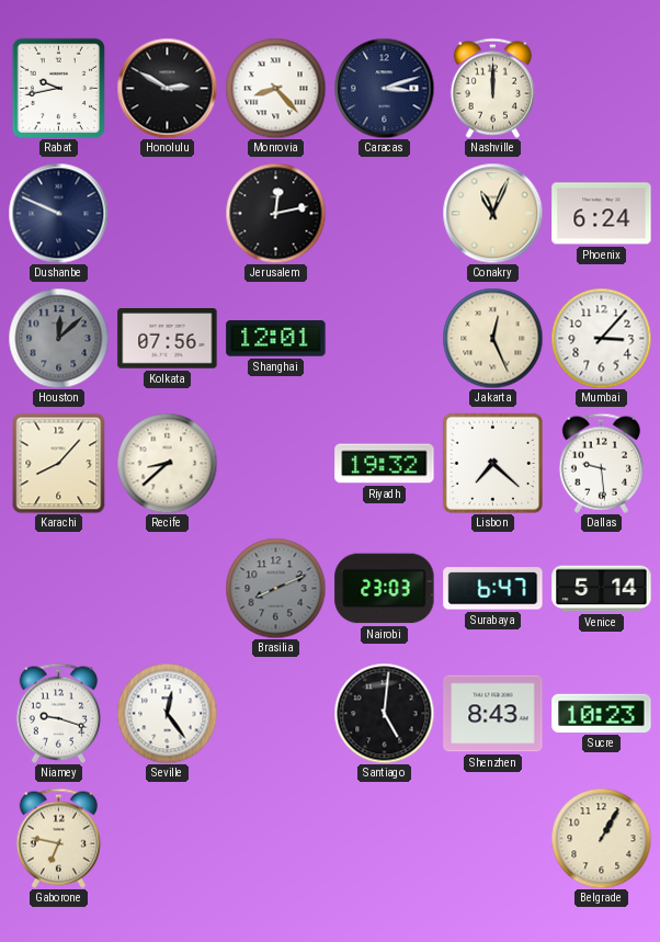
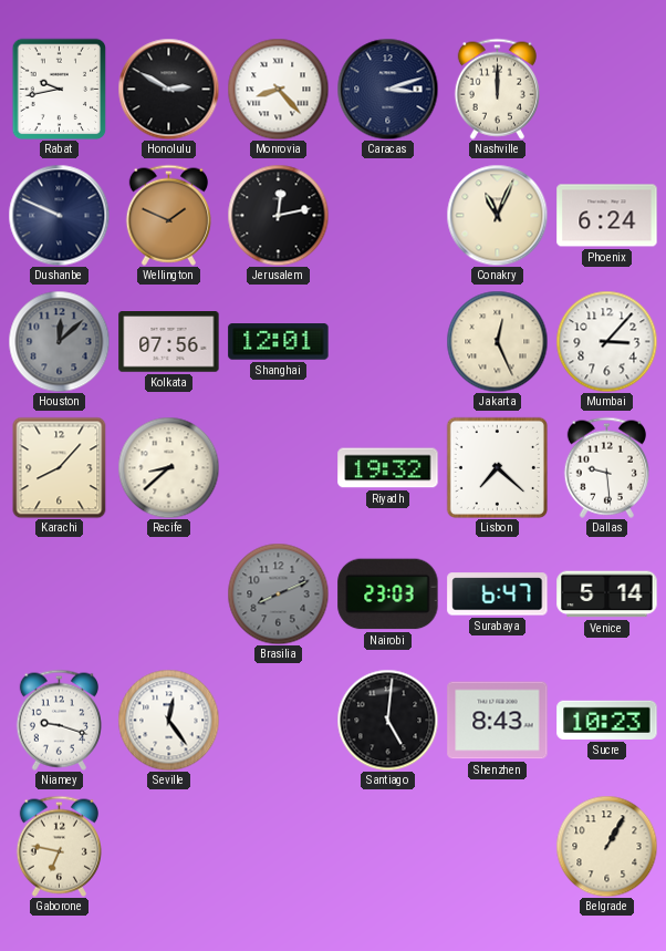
Wellington: none -> 1:49
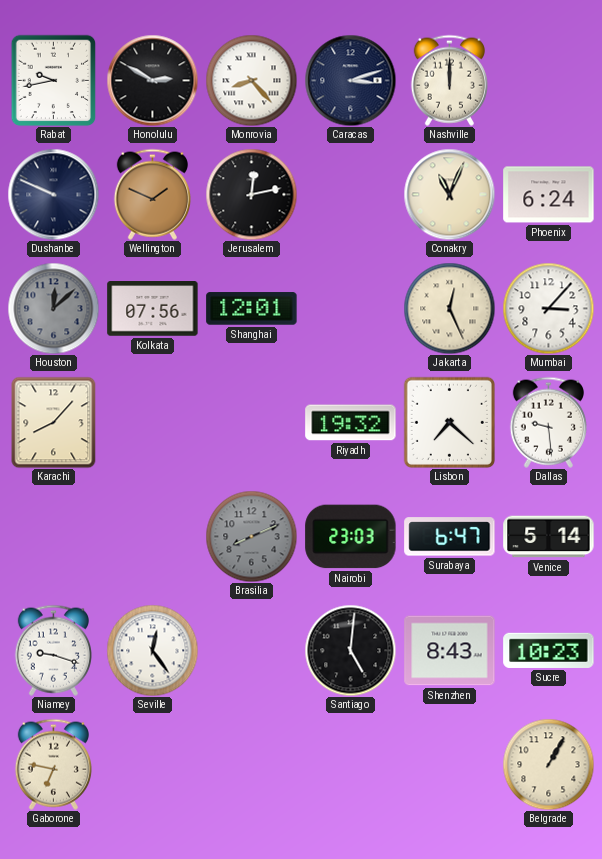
Recife: 8:38 -> none
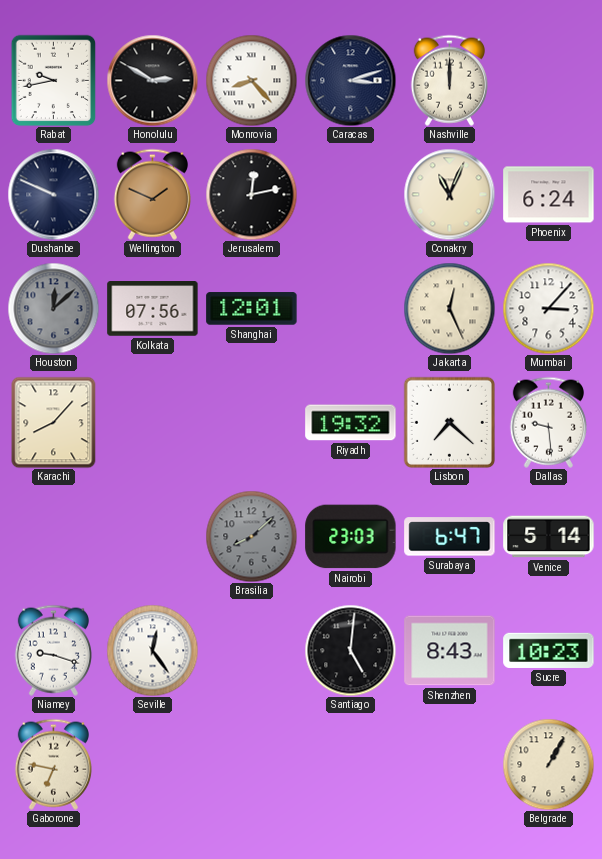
Brasilia: 8:11 -> 8:08
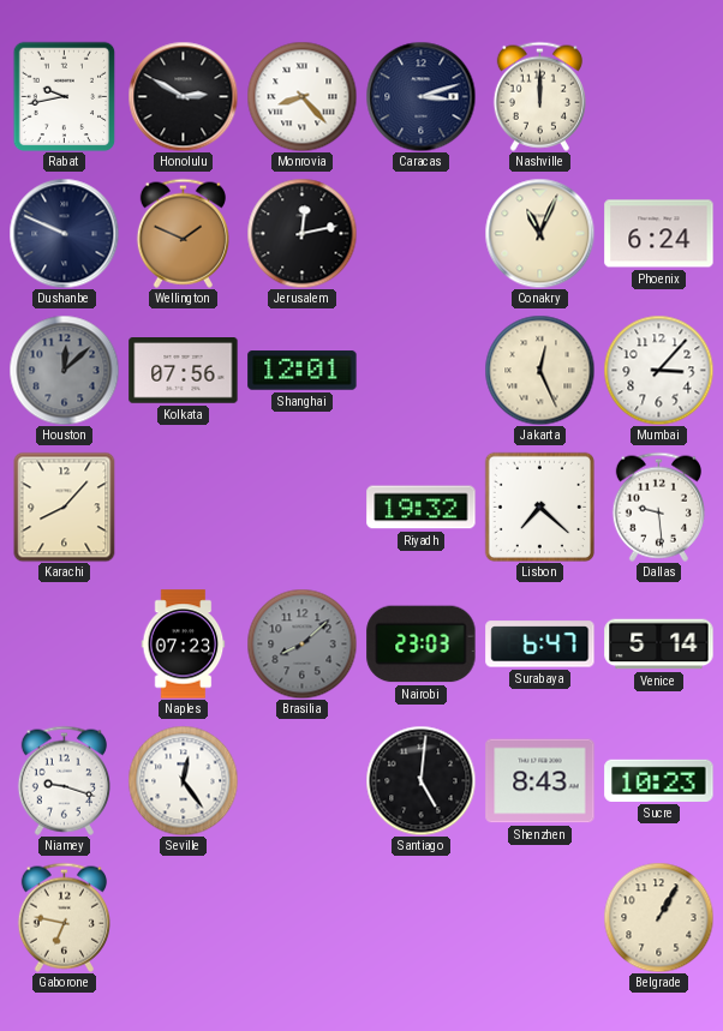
Naples: none -> 07:23
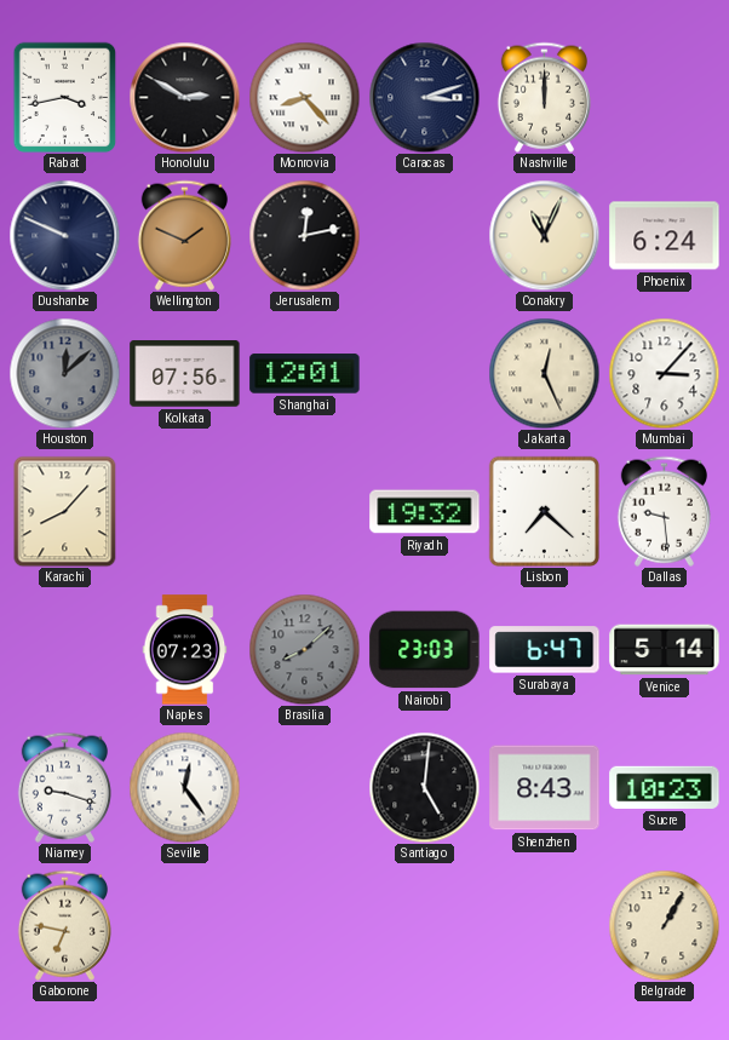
Rabat: 9:43 -> 3:43
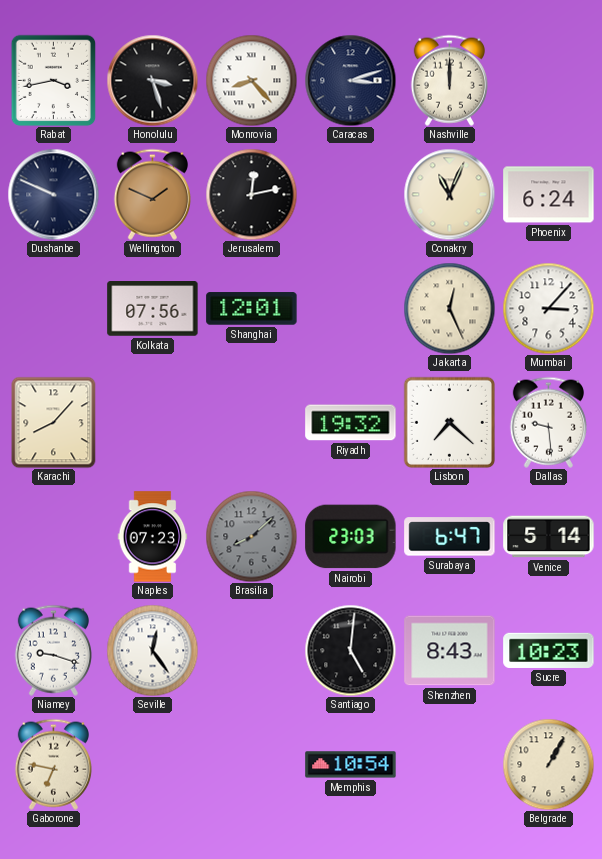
Honolulu: 2:50 -> 3:27
Houston: 12:08 -> none
Memphis: none -> 10:54
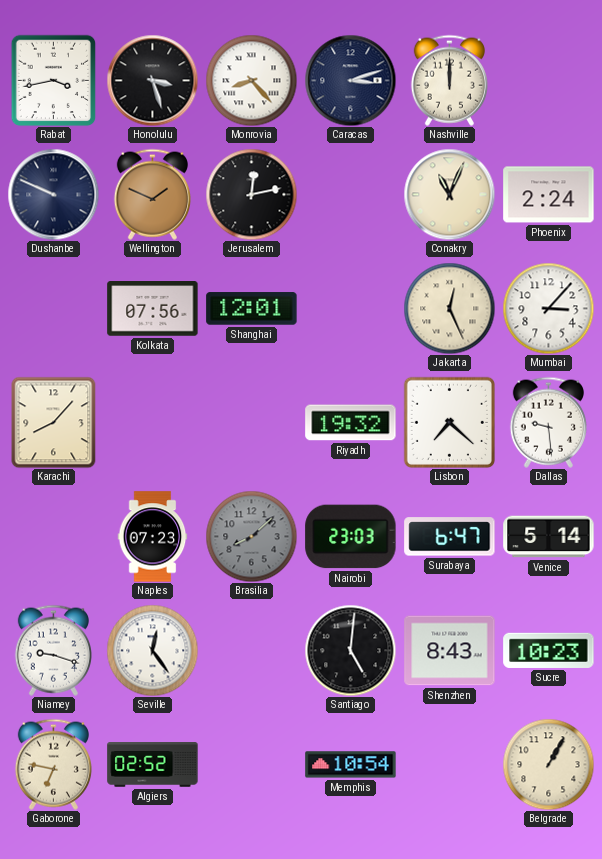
Phoenix: 6:24 -> 2:24
Algiers: none -> 02:52
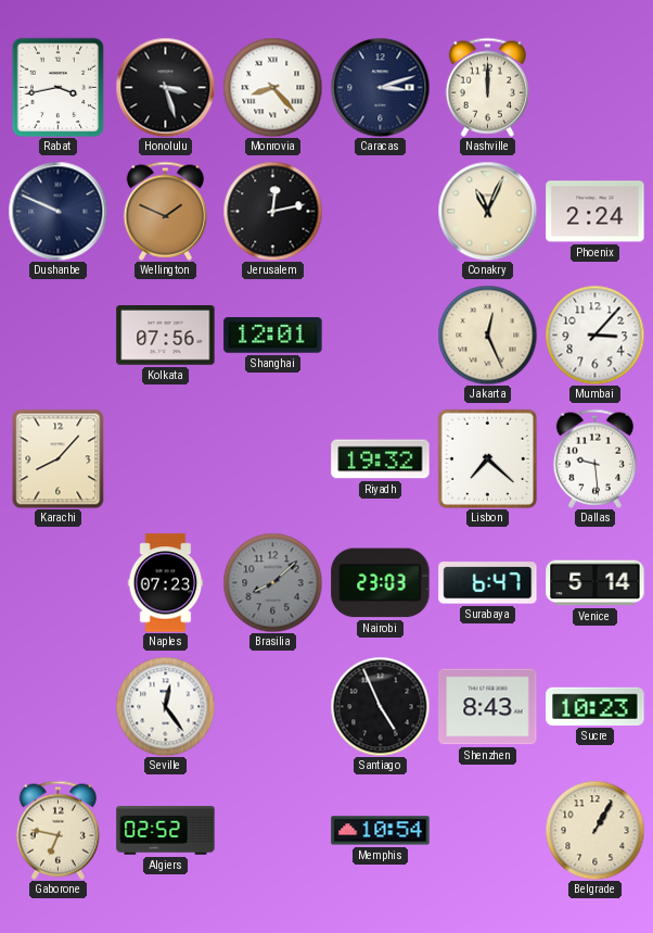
Niamey: 9:18 -> none
Santiago: 5:01 -> 4:56
